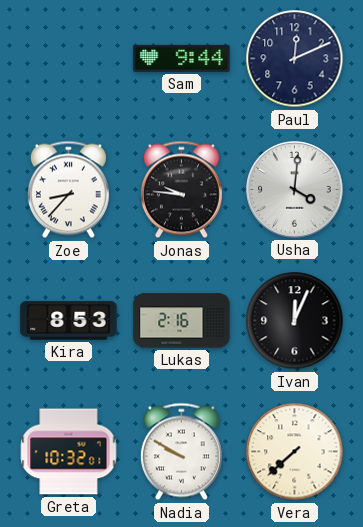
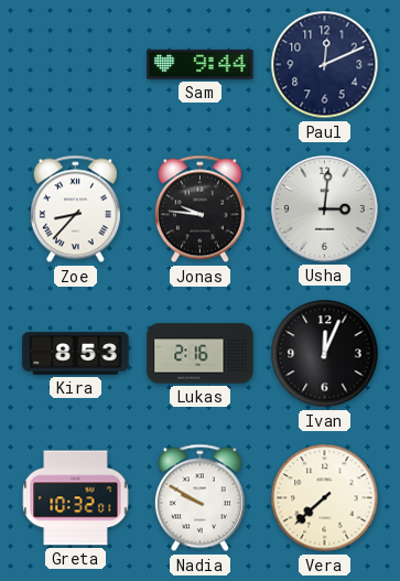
Usha: 4:01 -> 3:01
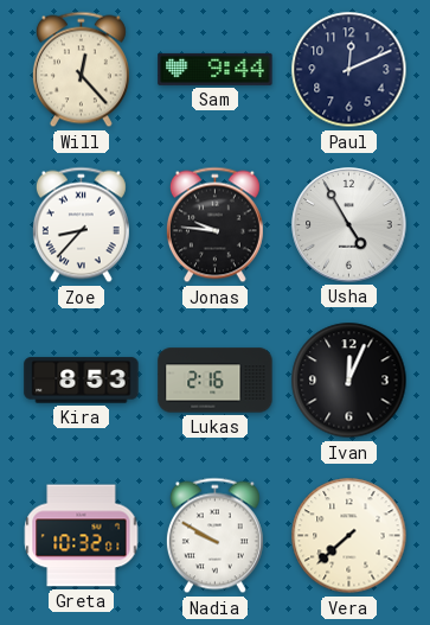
Will: none -> 12:23
Usha: 3:01 -> 4:55
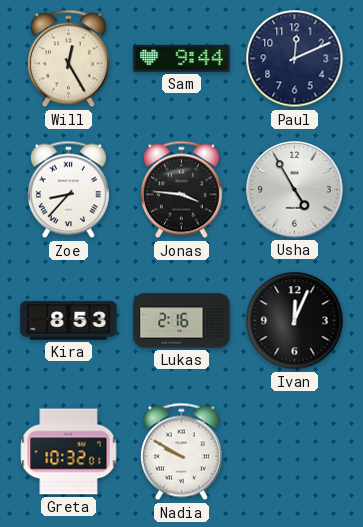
Will: 12:23 -> 12:25
Jonas: 9:46 -> 3:46
Vera: 7:38 -> none
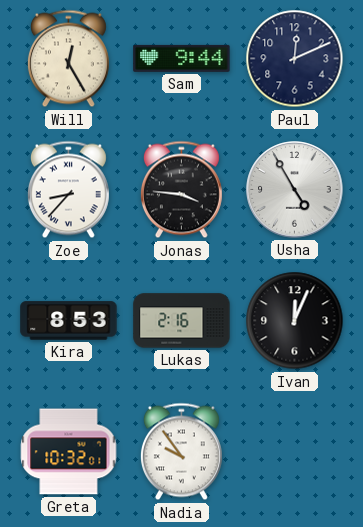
Nadia: 9:50 -> 9:54
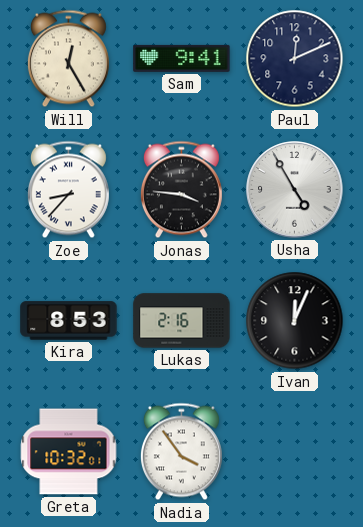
Sam: 9:44 -> 9:41
Nadia: 9:54 -> 3:54
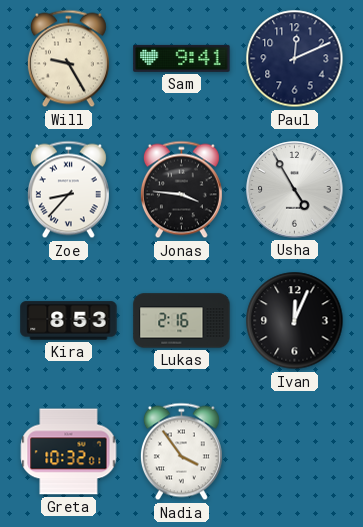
Will: 12:25 -> 9:25
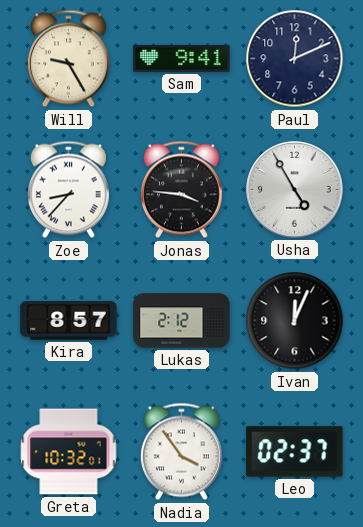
Kira: 8:53 -> 8:57
Lukas: 2:16 -> 2:12
Leo: none -> 02:37
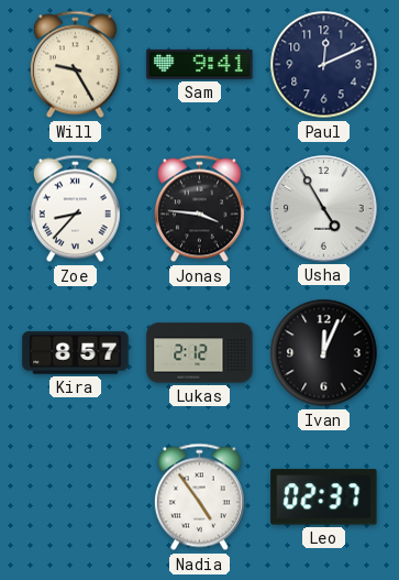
Greta: 10:32 -> none
Nadia: 3:54 -> 4:54
